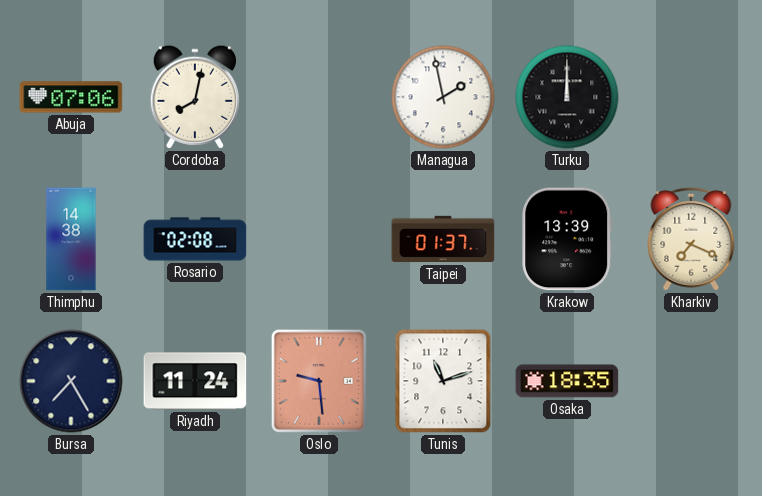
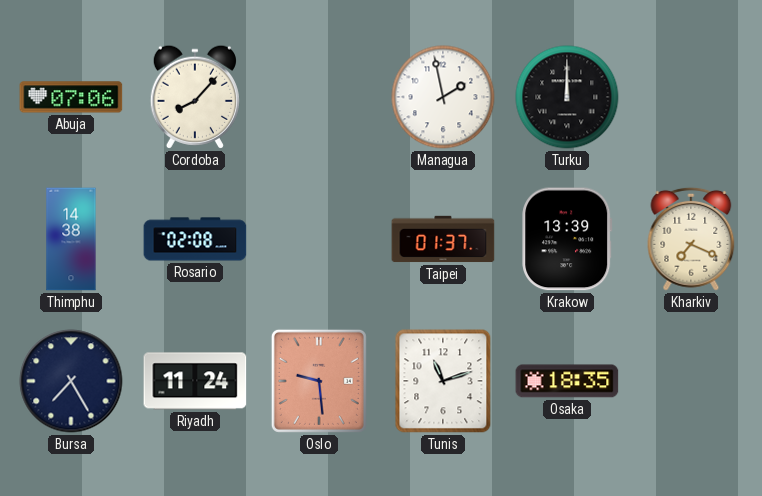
Cordoba: 8:02 -> 8:07
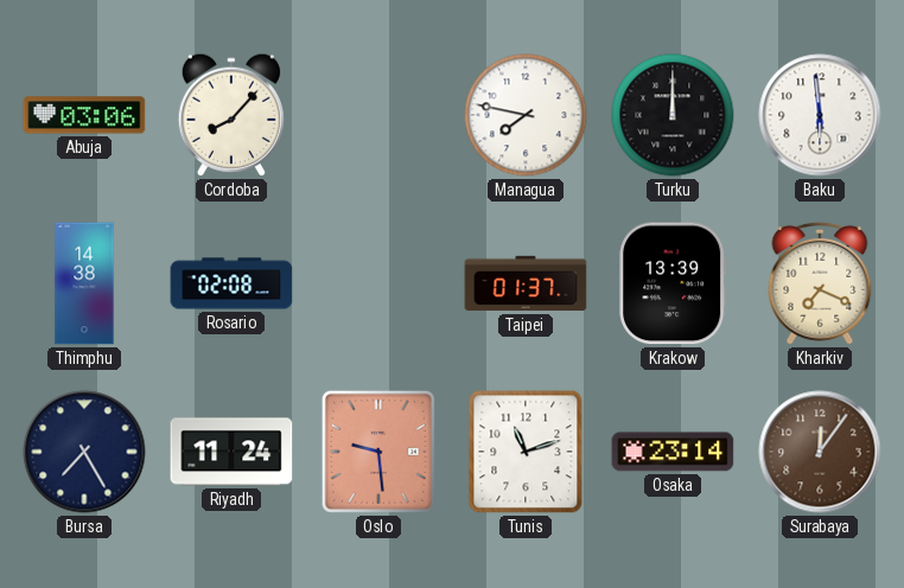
Abuja: 07:06 -> 03:06
Managua: 1:58 -> 7:47
Baku: none -> 5:59
Osaka: 18:35 -> 23:14
Surabaya: none -> 12:06
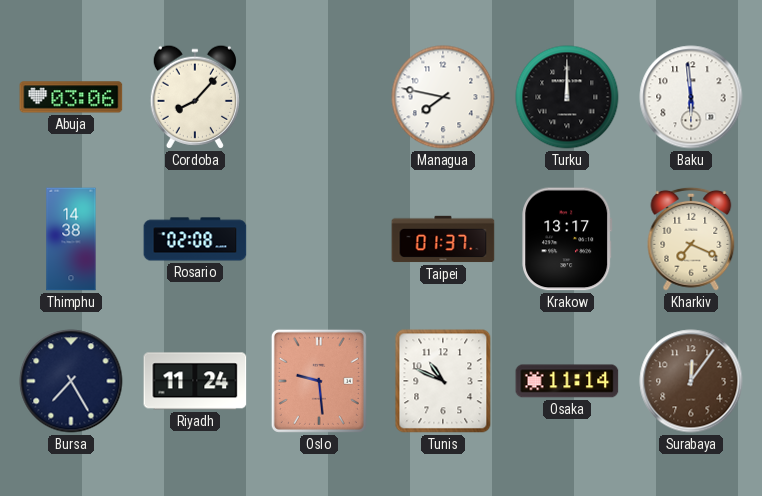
Krakow: 13:39 -> 13:17
Tunis: 11:12 -> 10:49
Osaka: 23:14 -> 11:14
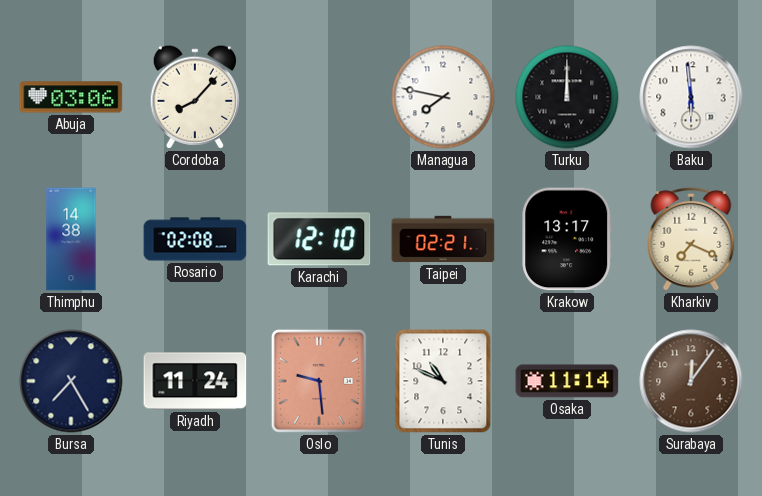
Karachi: none -> 12:10
Taipei: 01:37 -> 02:21
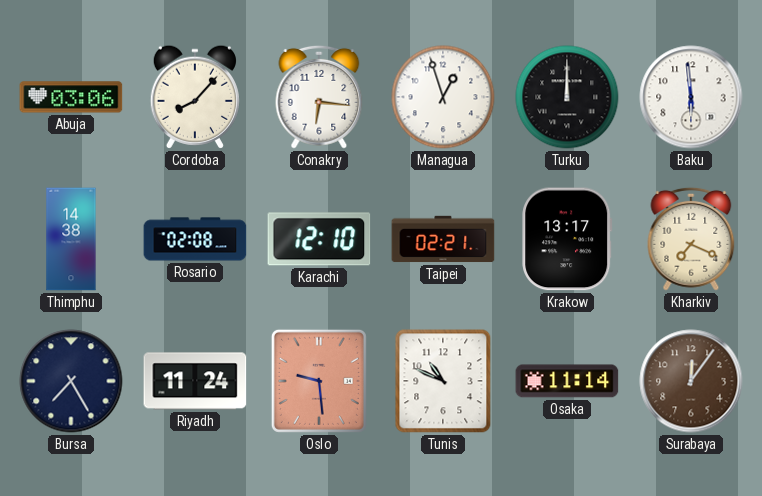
Conakry: none -> 6:16
Managua: 7:47 -> 12:57
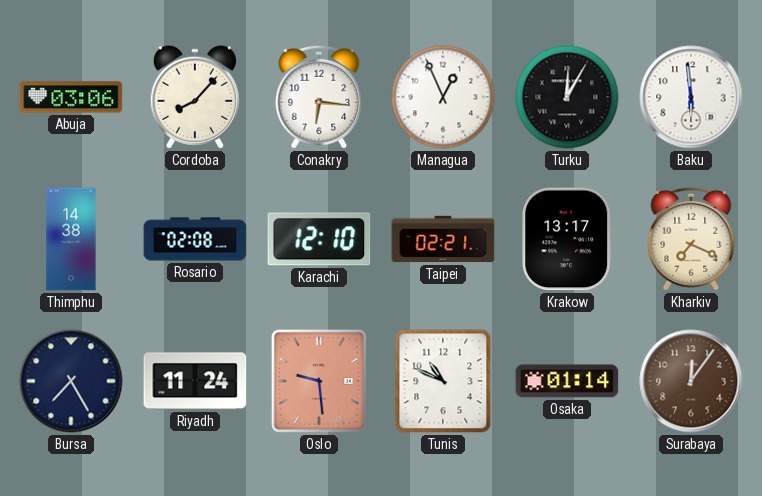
Managua: 12:57 -> 12:56
Turku: 12:00 -> 12:05
Osaka: 11:14 -> 01:14
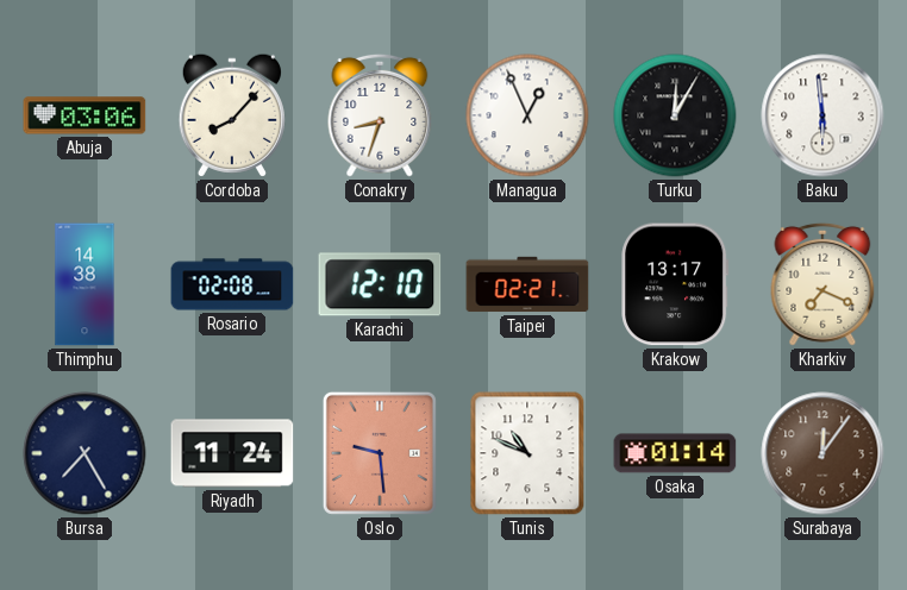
Conakry: 6:16 -> 8:33
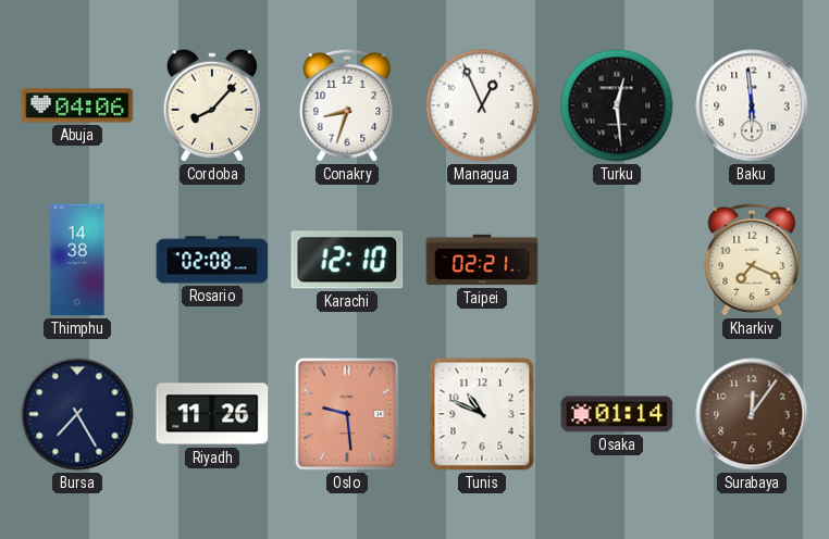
Abuja: 03:06 -> 04:06
Turku: 12:05 -> 12:29
Krakow: 13:17 -> none
Riyadh: 11:24 -> 11:26
